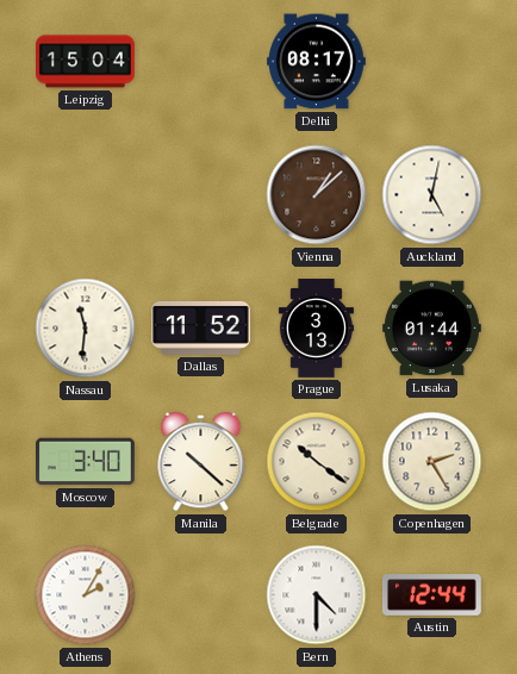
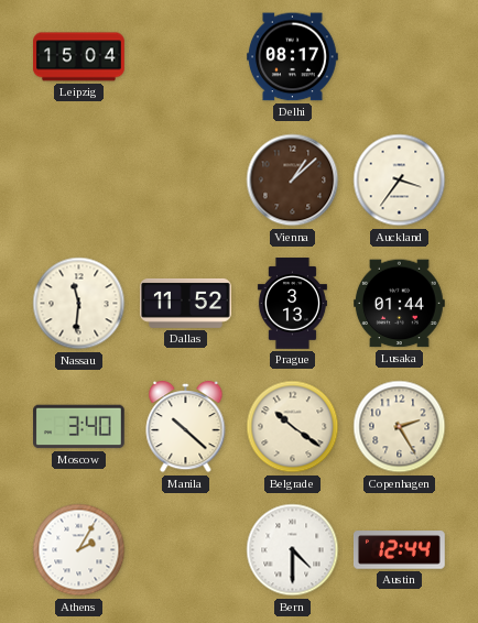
Auckland: 5:02 -> 3:36
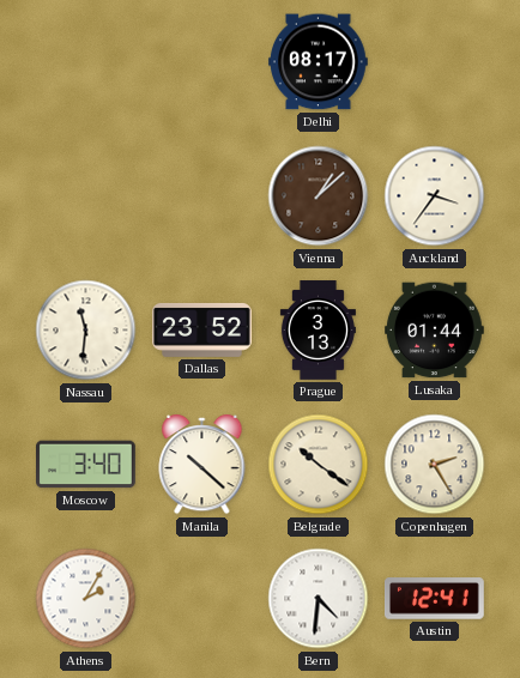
Leipzig: 15:04 -> none
Dallas: 11:52 -> 23:52
Bern: 4:30 -> 4:31
Austin: 12:44 -> 12:41
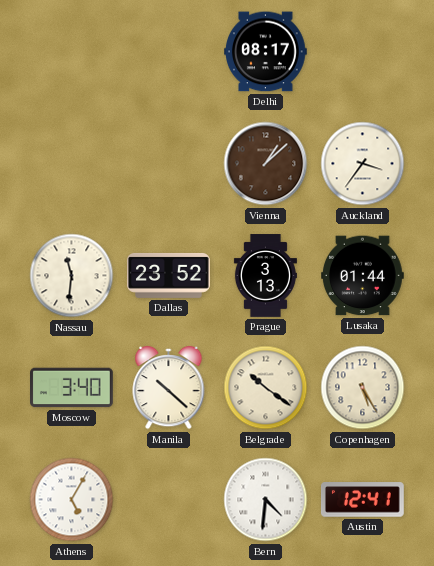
Copenhagen: 2:25 -> 5:25
Athens: 2:05 -> 5:05
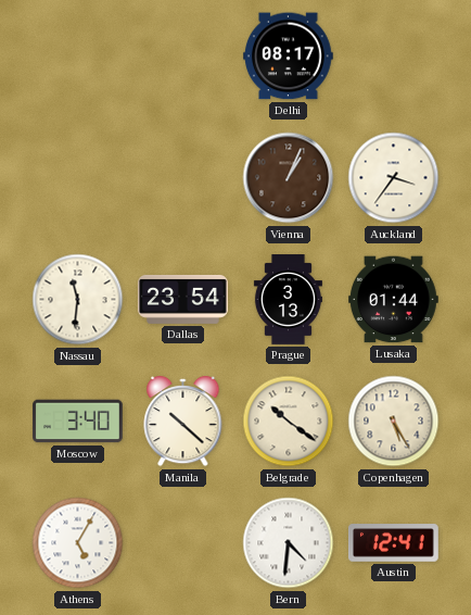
Vienna: 1:08 -> 1:04
Dallas: 23:52 -> 23:54
